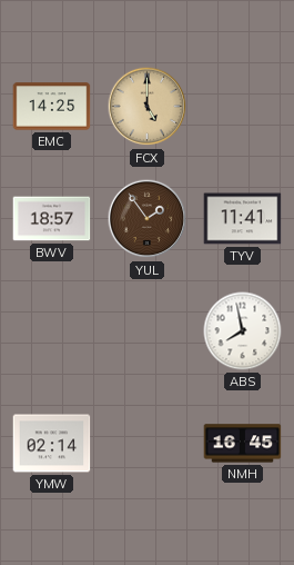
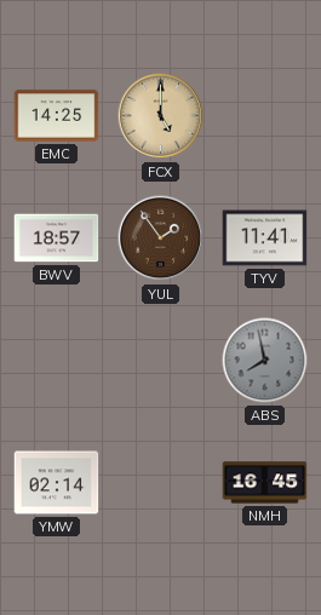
ABS dial: white -> grey
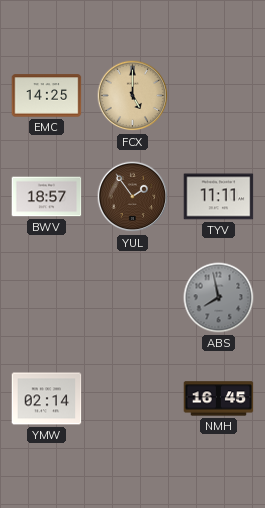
TYV: 11:41 -> 11:11
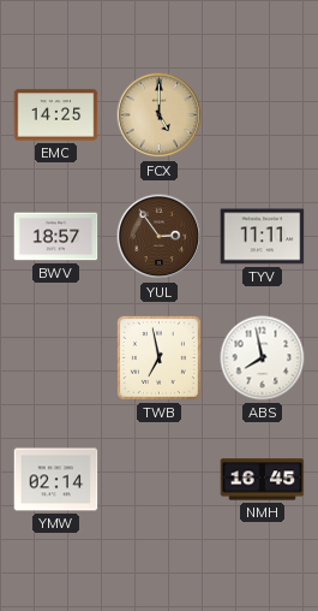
YUL: 1:54 -> 2:54
TWB: none -> 6:58
ABS dial: grey -> white
